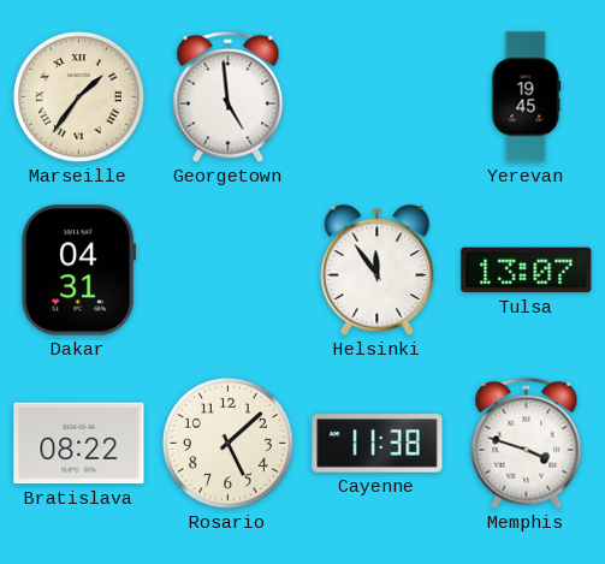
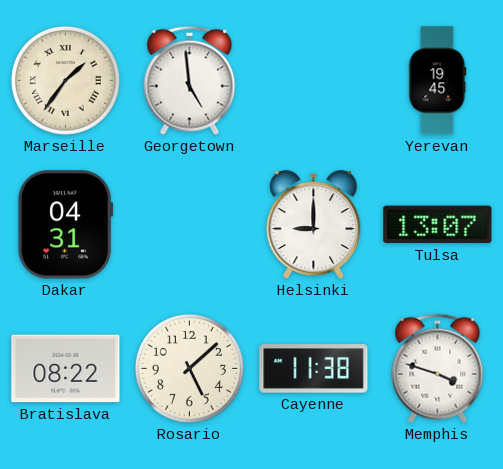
Helsinki: 11:54 -> 9:00
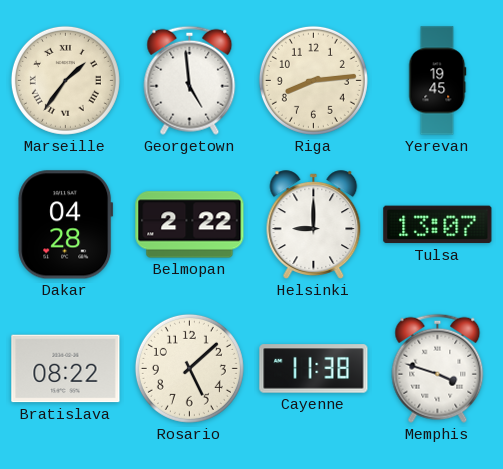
Riga: none -> 8:14
Dakar: 04:31 -> 04:28
Belmopan: none -> 2:22
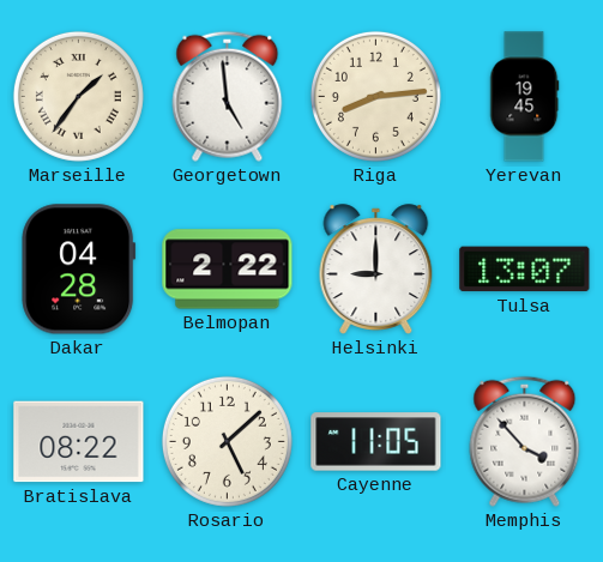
Cayenne: 11:38 -> 11:05
Memphis: 3:48 -> 3:53
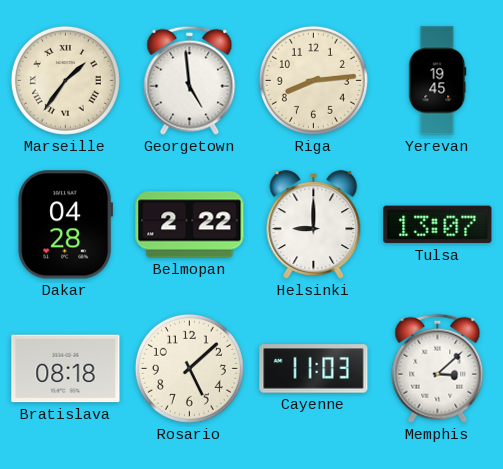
Bratislava: 08:22 -> 08:18
Cayenne: 11:05 -> 11:03
Memphis: 3:53 -> 3:08
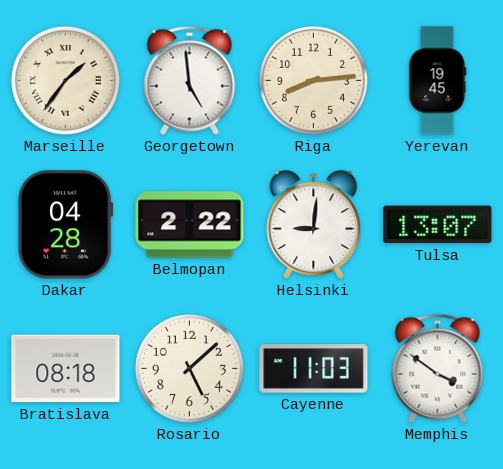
Helsinki: 9:00 -> 9:01
Memphis: 3:08 -> 3:51
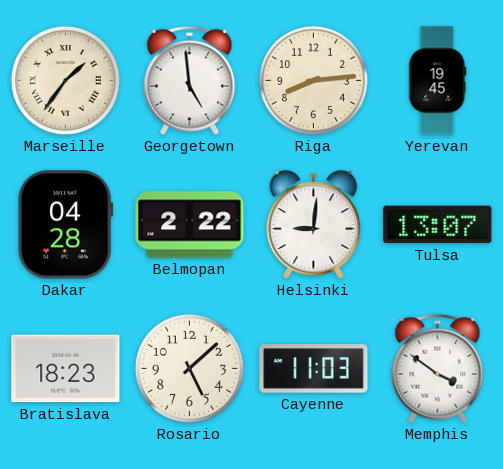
Bratislava: 08:18 -> 18:23
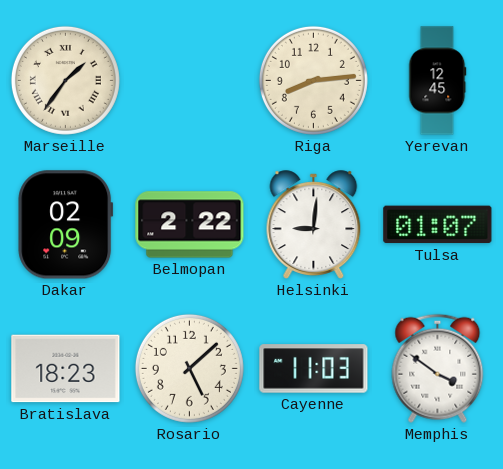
Georgetown: 4:59 -> none
Yerevan: 19:45 -> 12:45
Dakar: 04:28 -> 02:09
Tulsa: 13:07 -> 01:07
